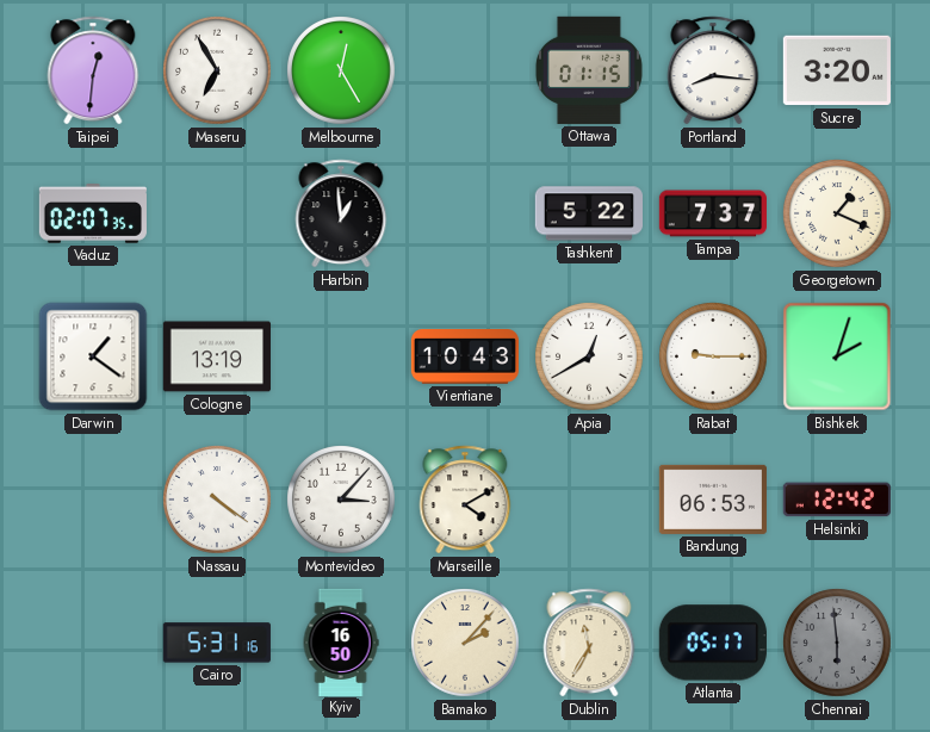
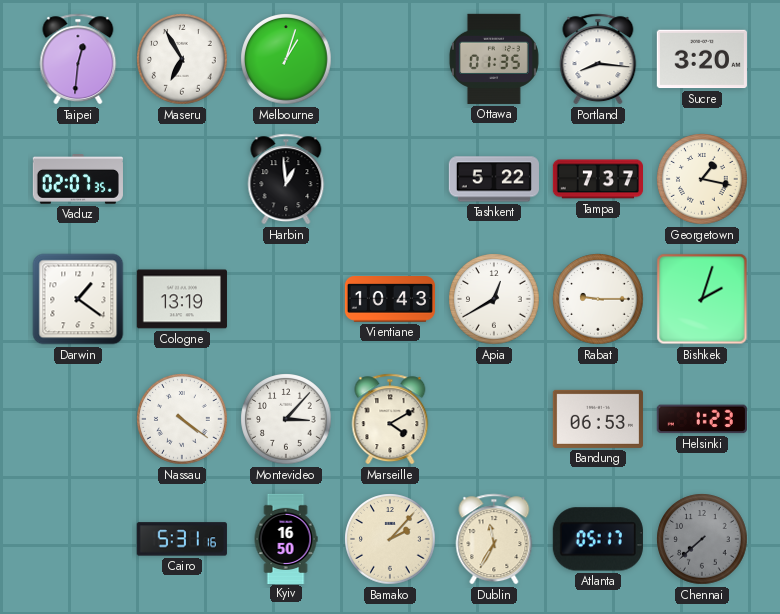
Melbourne: 12:25 -> 1:03
Ottawa: 01:15 -> 01:35
Georgetown: 1:19 -> 1:17
Helsinki: 12:42 -> 1:23
Chennai: 5:59 -> 7:38
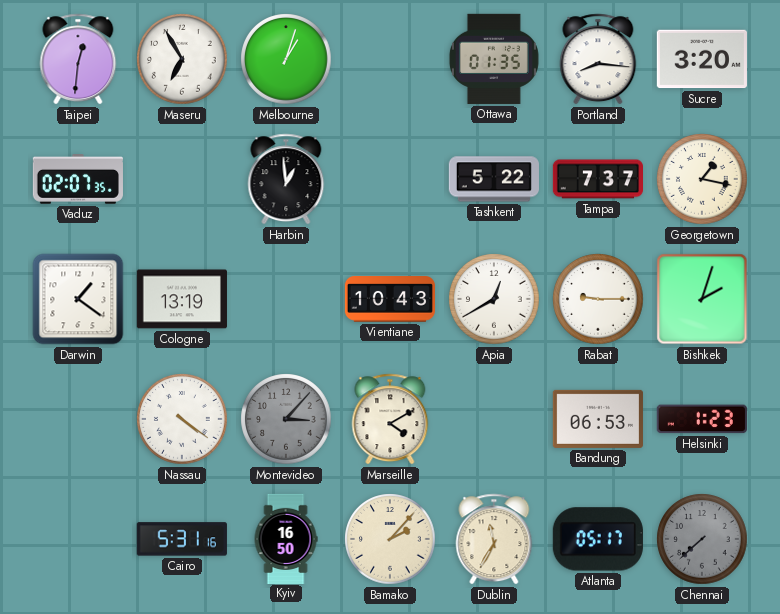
Montevideo dial: white -> grey
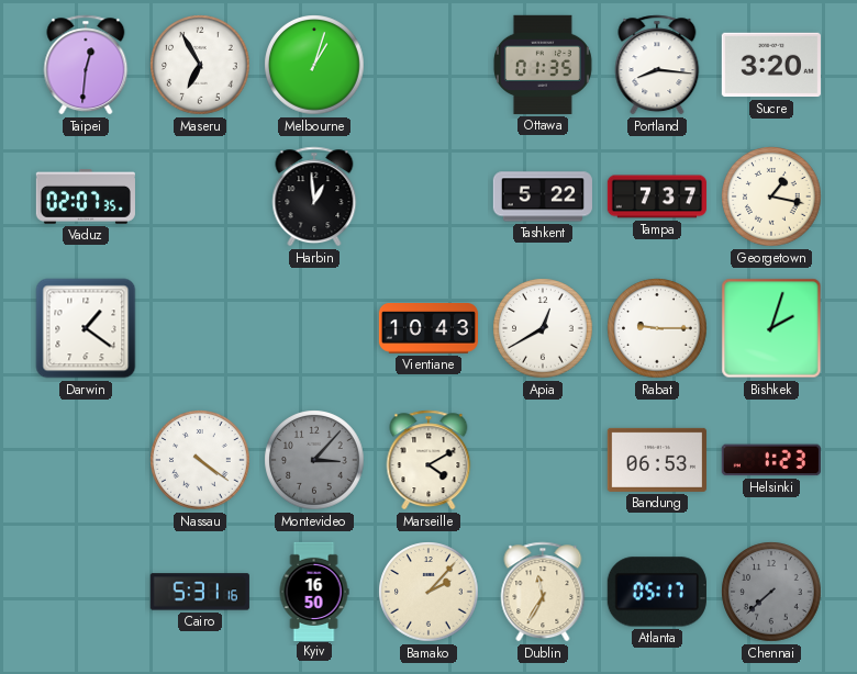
Cologne: 13:19 -> none
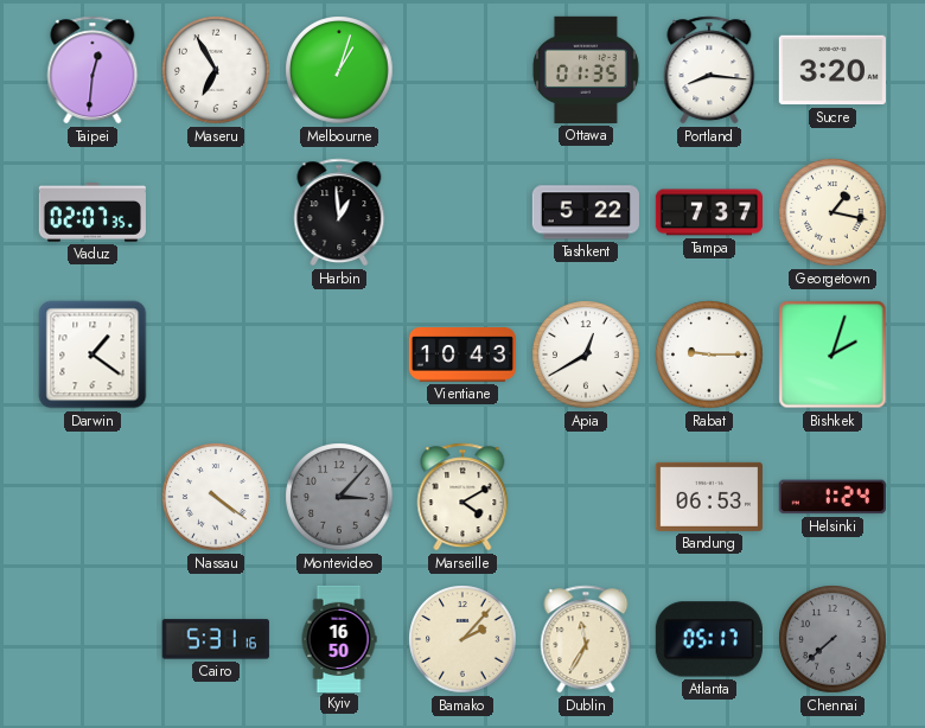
Helsinki: 1:23 -> 1:24
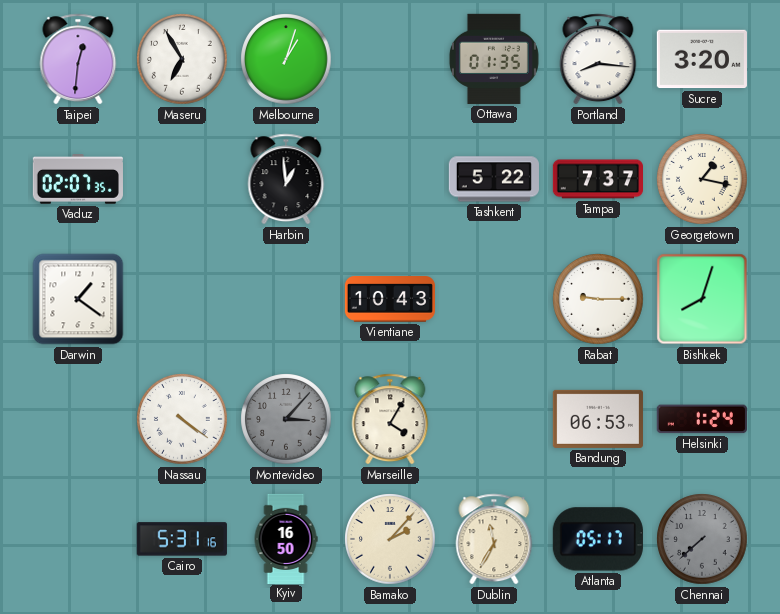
Apia: 12:40 -> none
Bishkek: 2:03 -> 8:03
Marseille: 4:10 -> 4:05
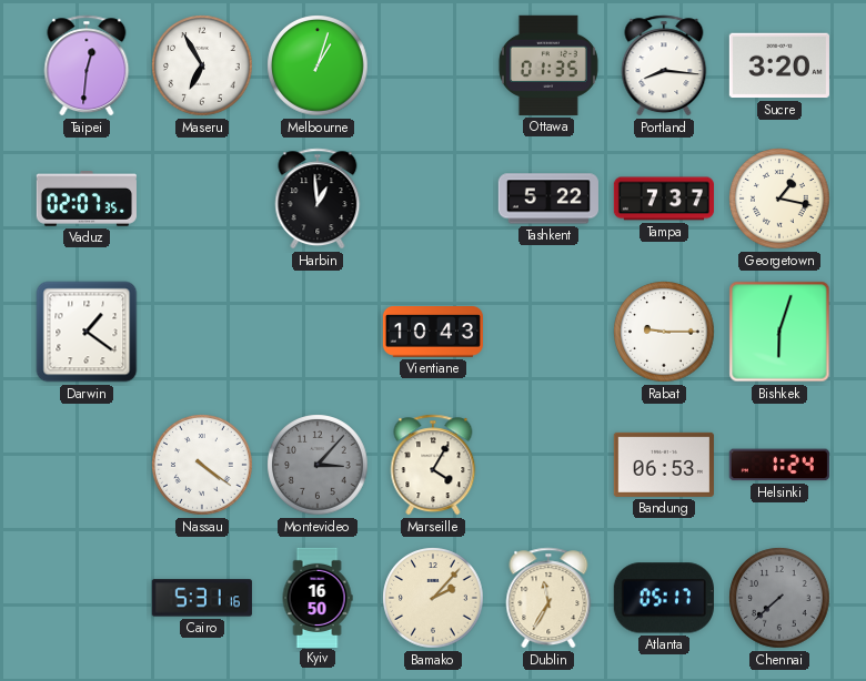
Bishkek: 8:03 -> 6:03
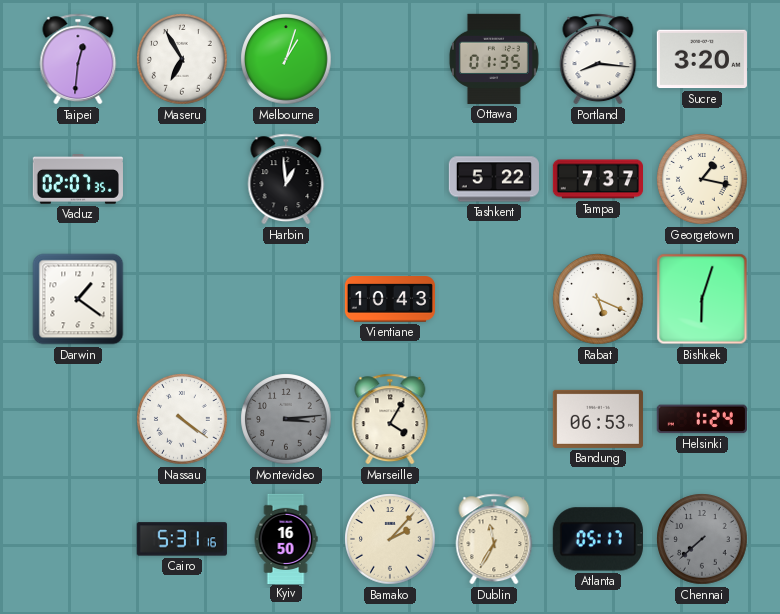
Rabat: 9:15 -> 5:19
Montevideo: 3:07 -> 3:14
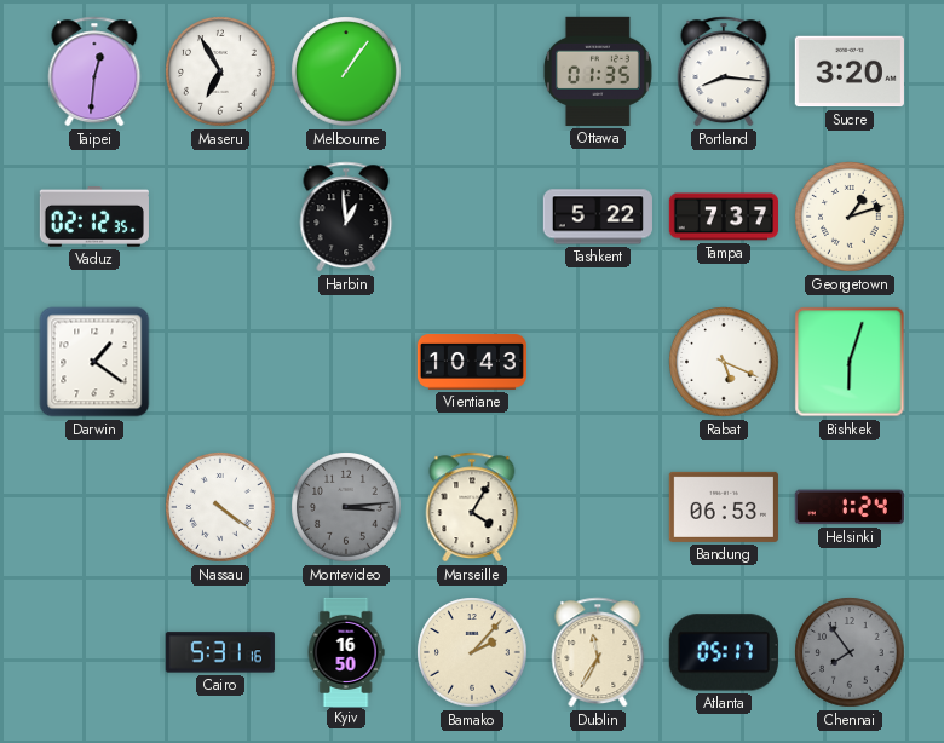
Melbourne: 1:03 -> 1:06
Vaduz: 02:07 -> 02:12
Georgetown: 1:17 -> 1:12
Chennai: 7:38 -> 7:54
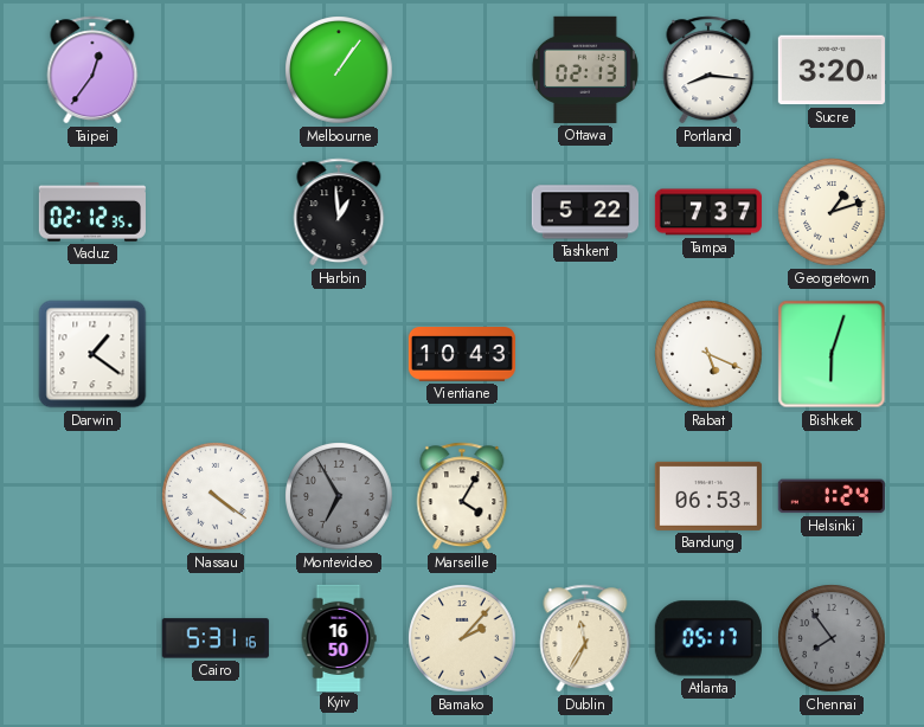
Taipei: 12:31 -> 12:36
Maseru: 6:55 -> none
Ottawa: 01:35 -> 02:13
Montevideo: 3:14 -> 6:55
